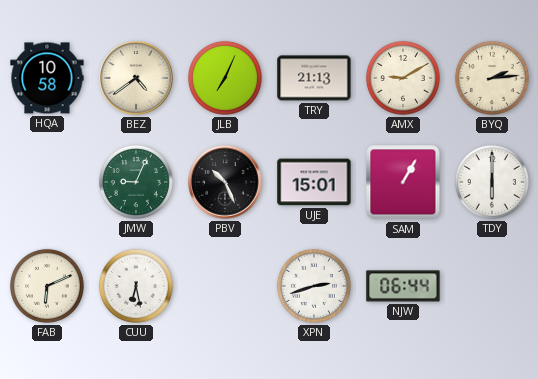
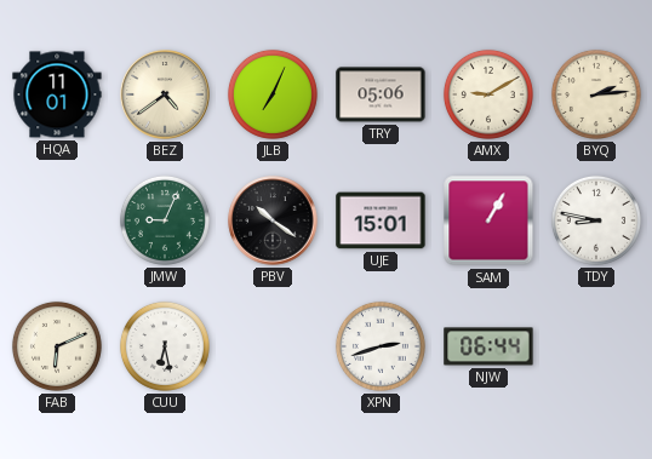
HQA: 10:58 -> 11:01
TRY: 21:13 -> 05:06
PBV: 10:26 -> 10:21
TDY: 6:00 -> 8:47
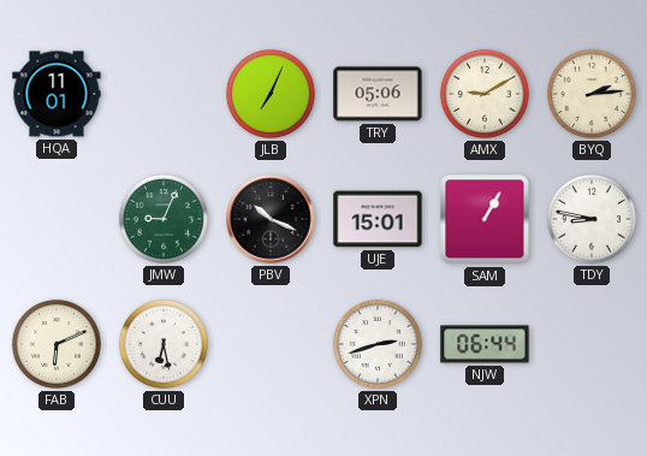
BEZ: 4:39 -> none
PBV: 10:21 -> 10:19
